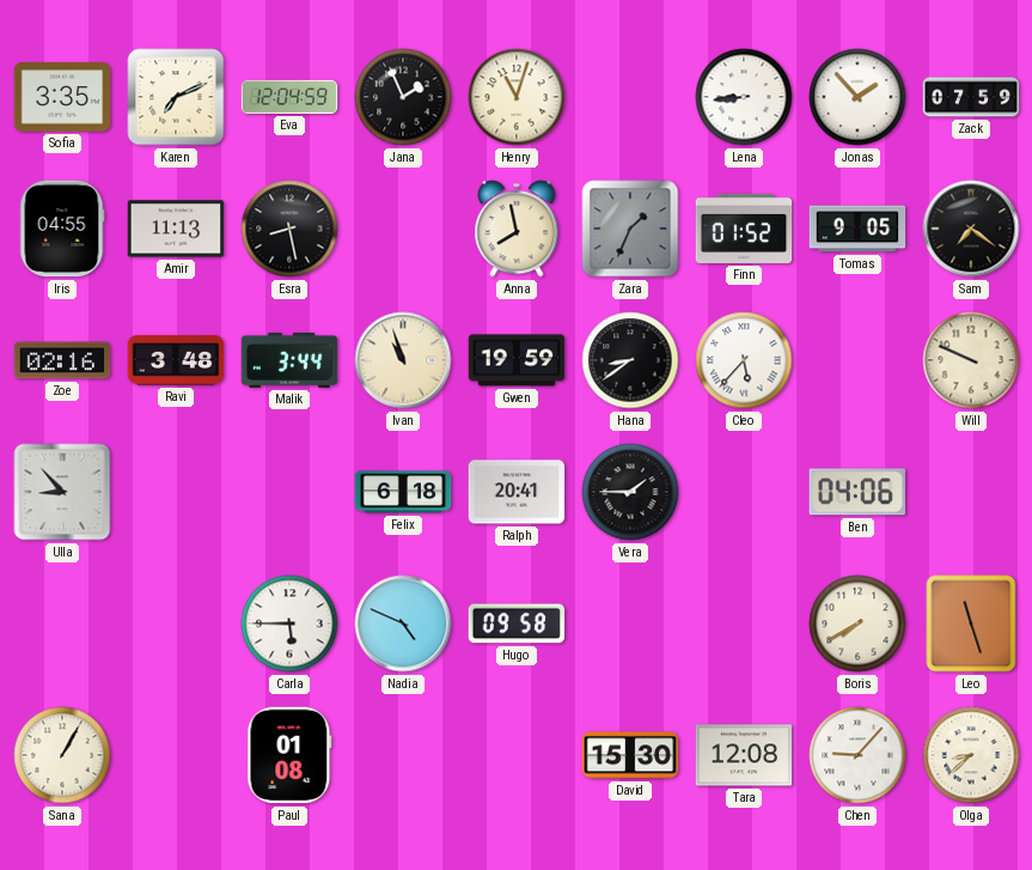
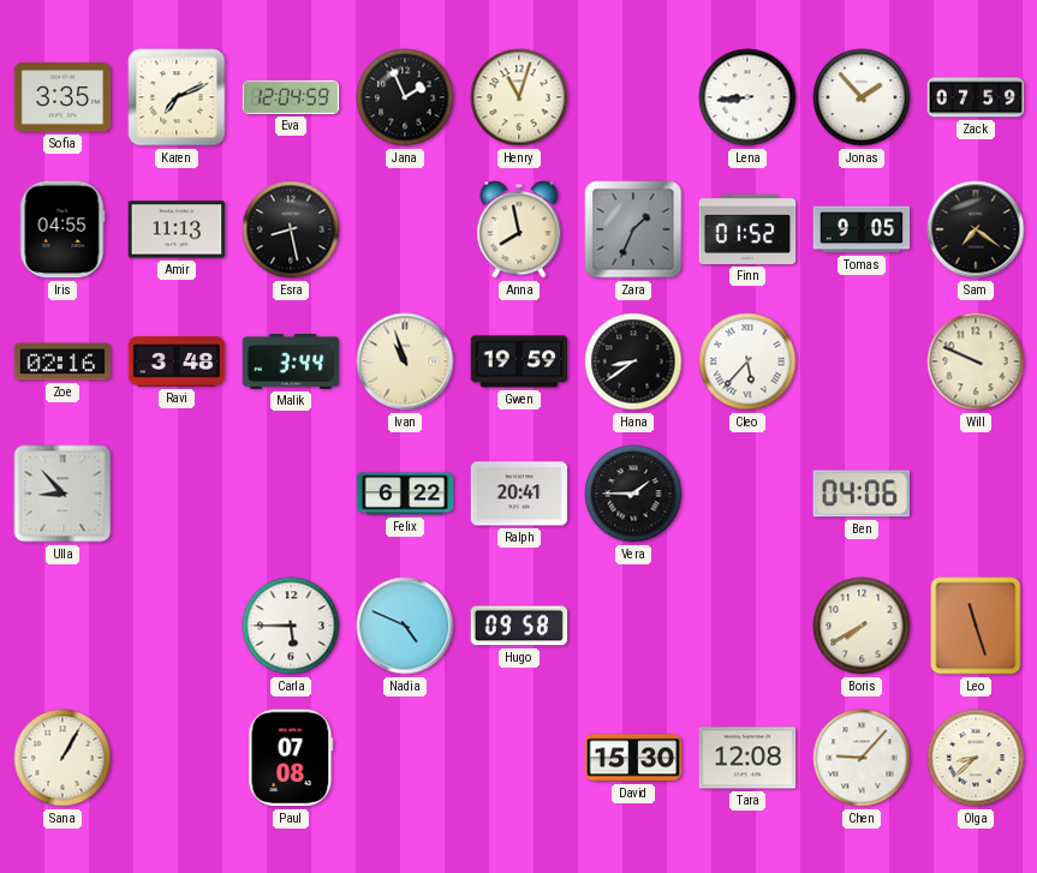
Felix: 6:18 -> 6:22
Paul: 01:08 -> 07:08
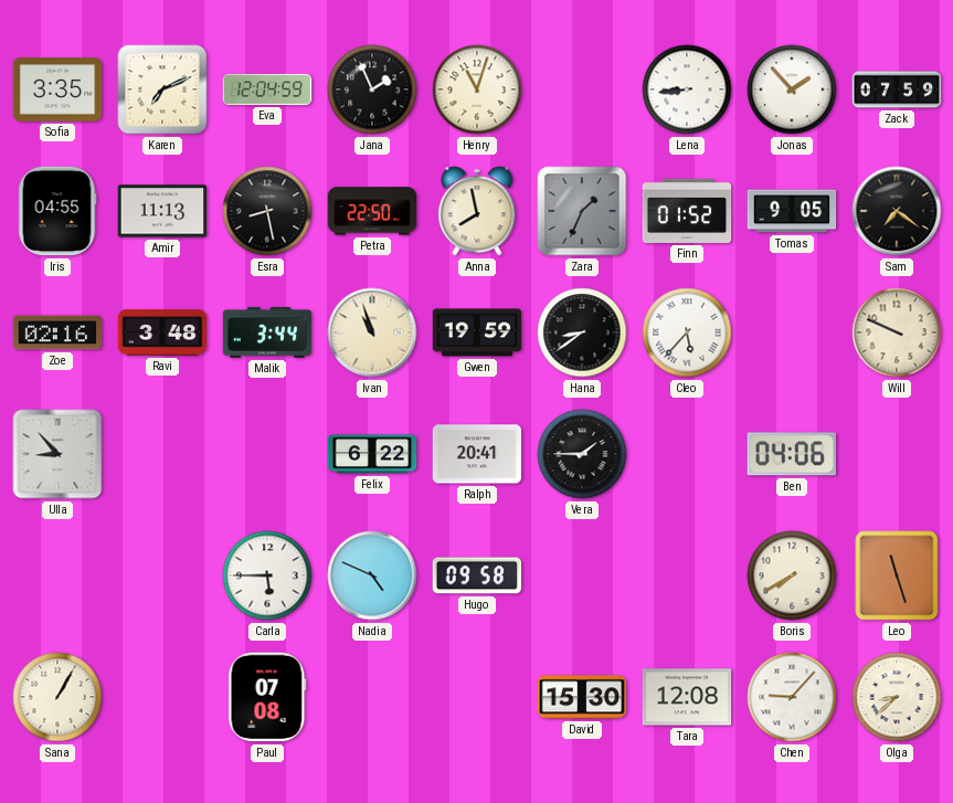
Petra: none -> 22:50
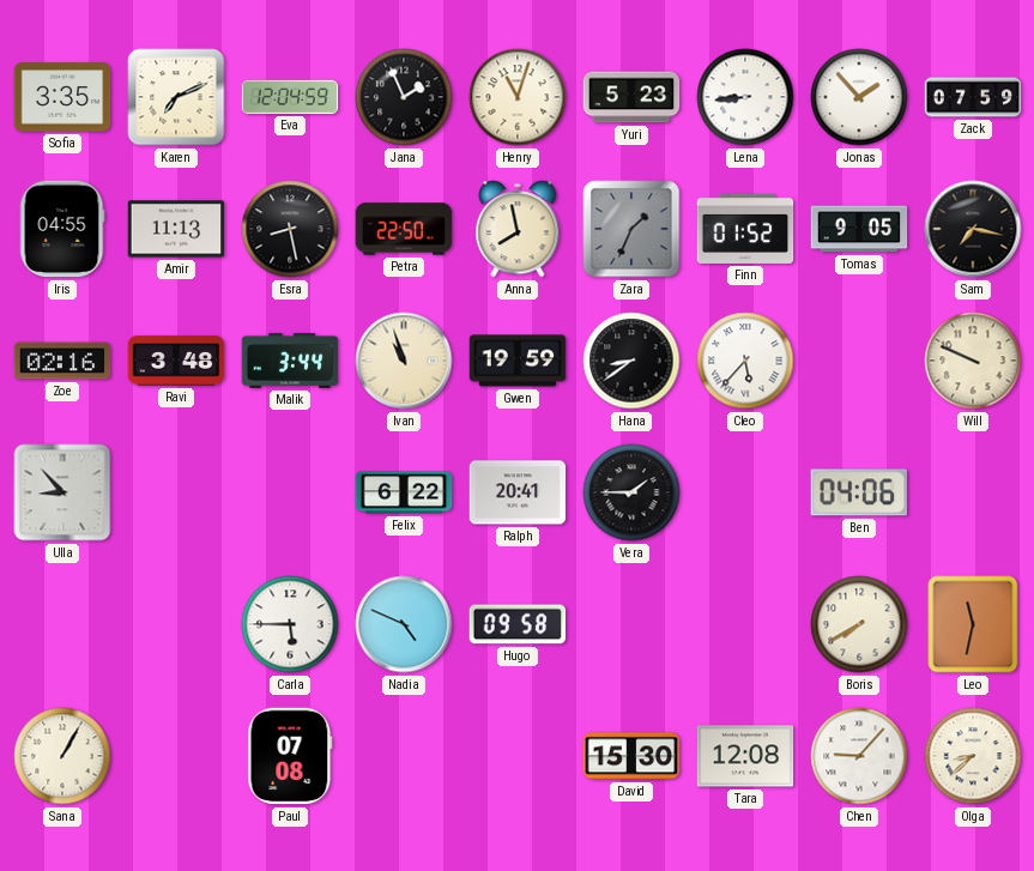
Yuri: none -> 5:23
Sam: 7:21 -> 7:17
Leo: 11:27 -> 11:32
